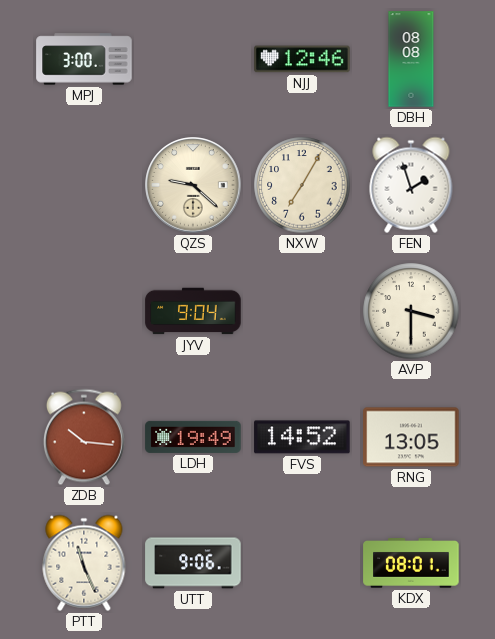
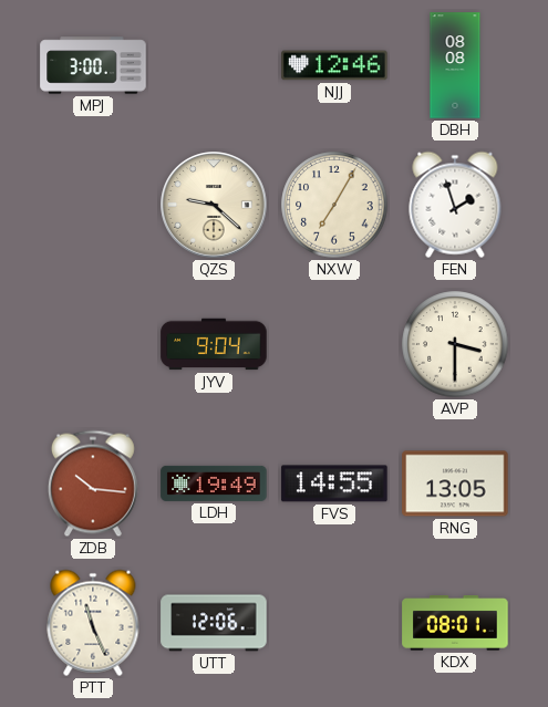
FVS: 14:52 -> 14:55
UTT: 9:06 -> 12:06
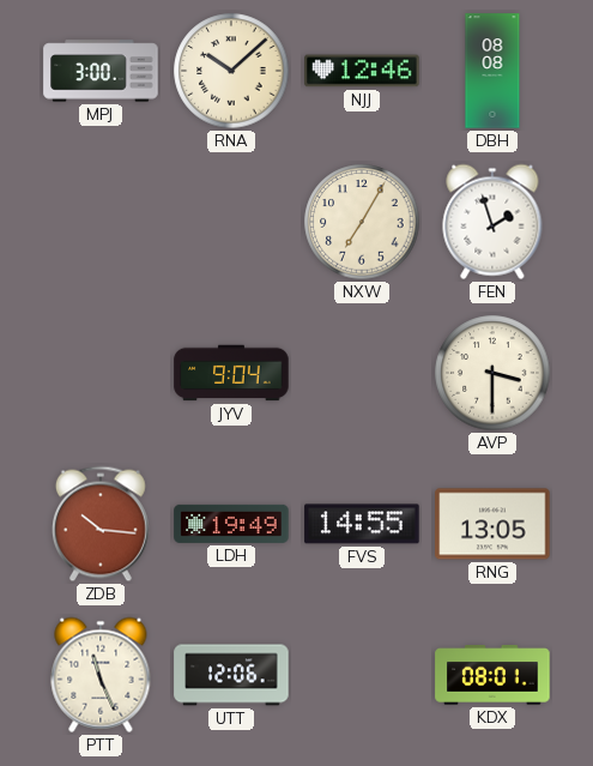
RNA: none -> 10:08
QZS: 9:22 -> none
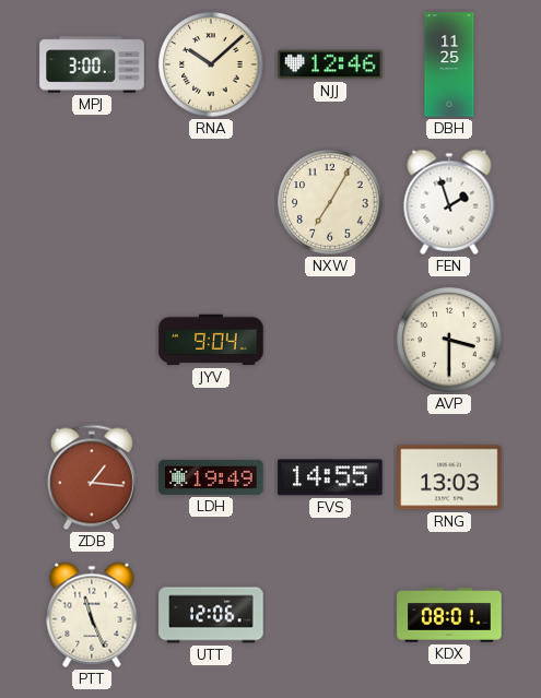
DBH: 08:08 -> 11:25
ZDB: 10:16 -> 1:16
RNG: 13:05 -> 13:03
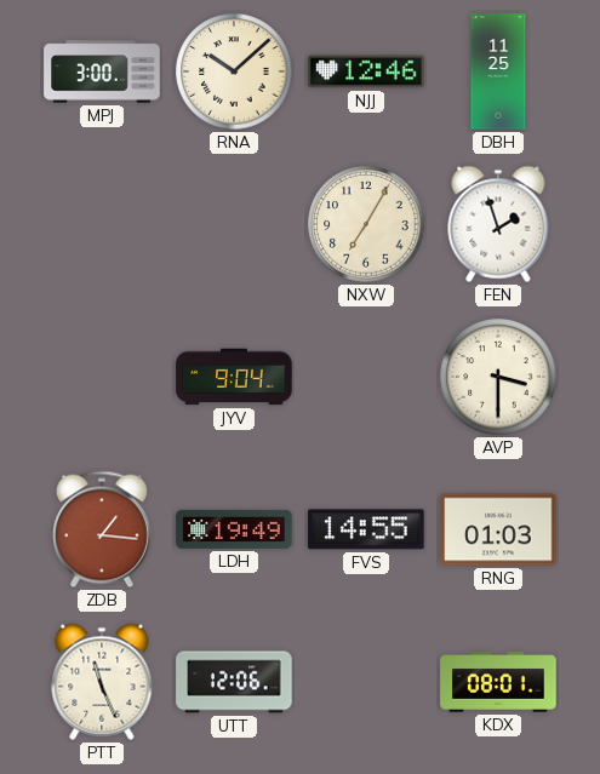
RNG: 13:03 -> 01:03
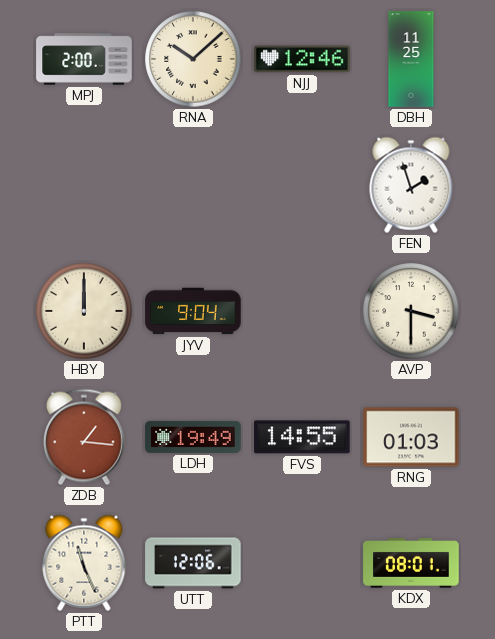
MPJ: 3:00 -> 2:00
NXW: 7:05 -> none
HBY: none -> 12:00
